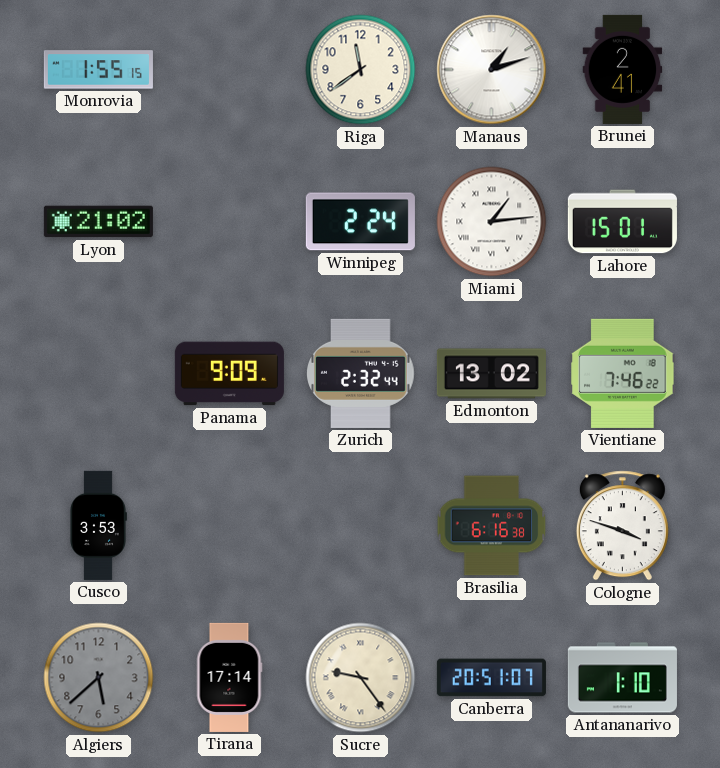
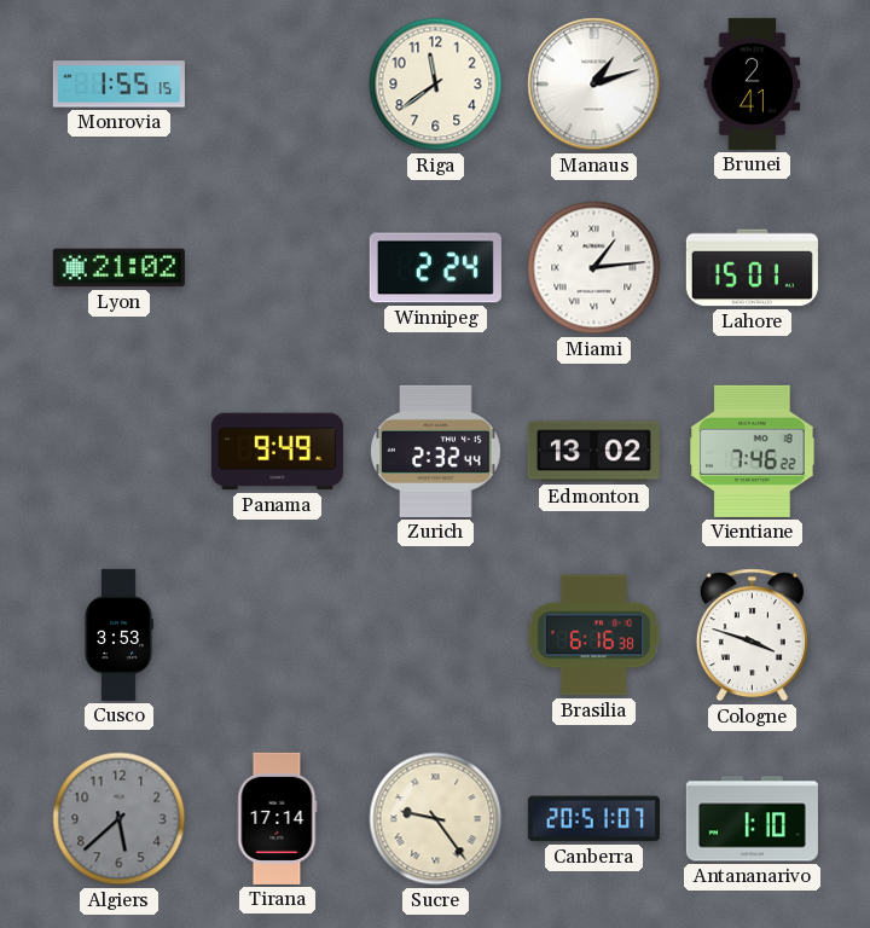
Panama: 9:09 -> 9:49
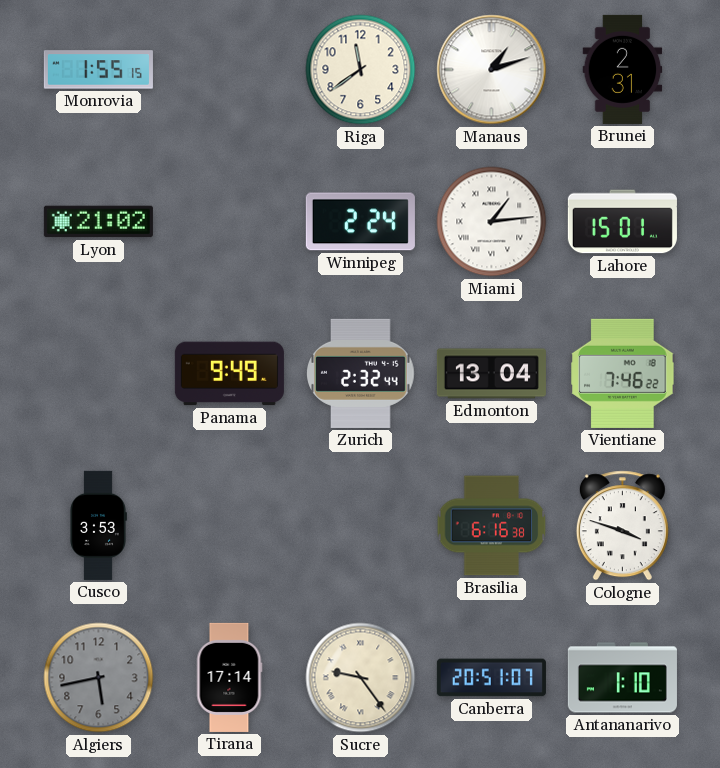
Brunei: 2:41 -> 2:31
Edmonton: 13:02 -> 13:04
Algiers: 5:38 -> 5:43
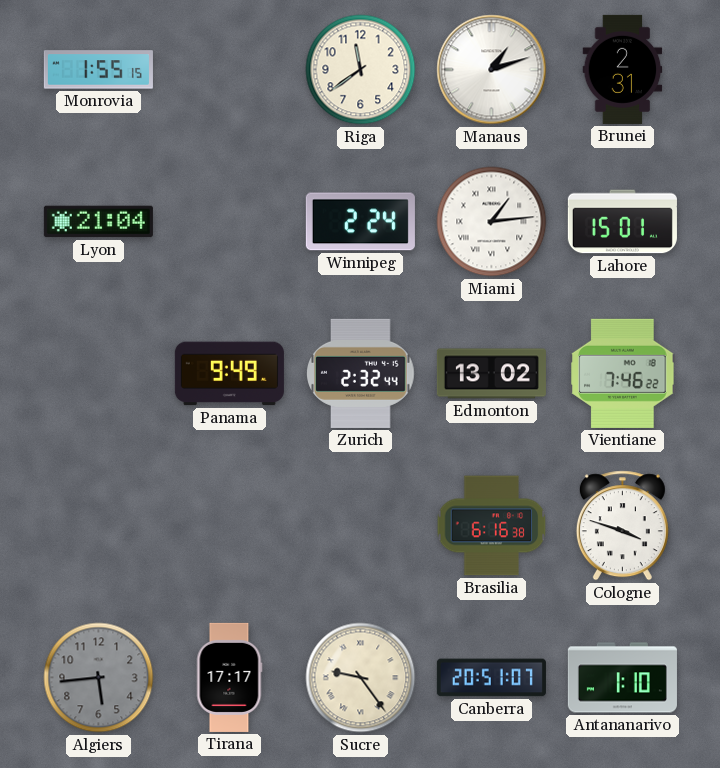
Lyon: 21:02 -> 21:04
Edmonton: 13:04 -> 13:02
Cusco: 3:53 -> none
Algiers: 5:43 -> 5:44
Tirana: 17:14 -> 17:17
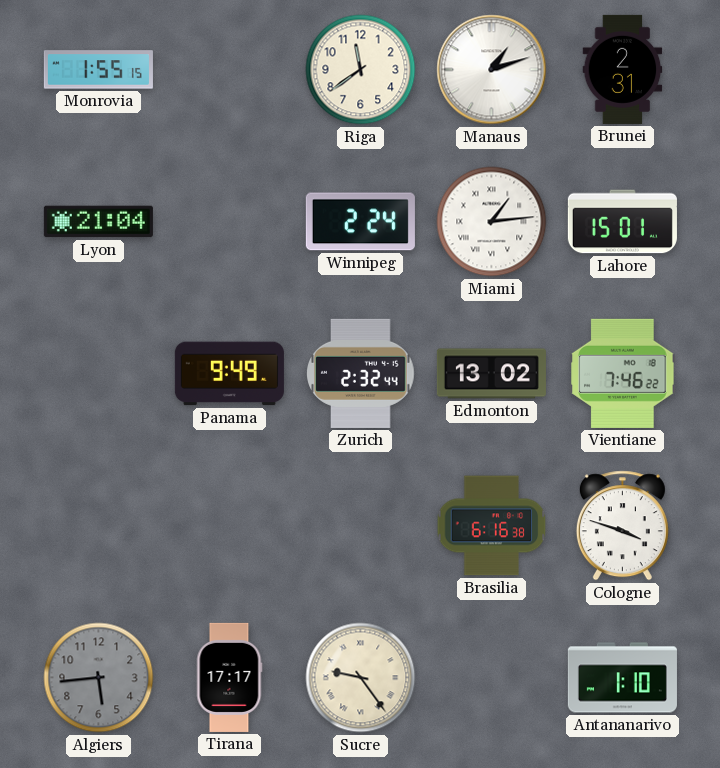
Canberra: 20:51 -> none
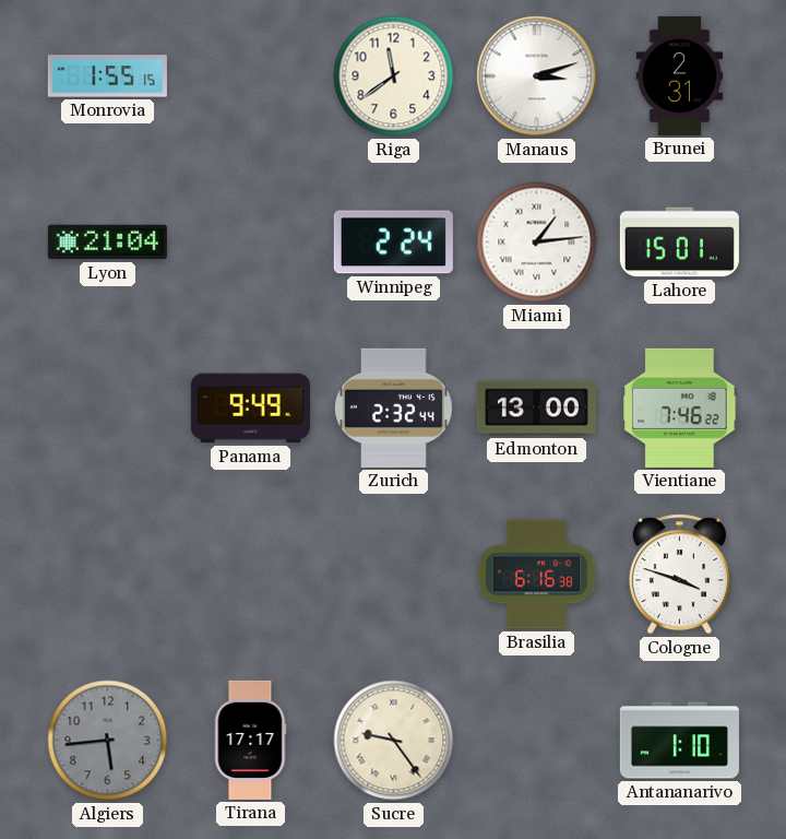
Manaus: 1:12 -> 3:12
Edmonton: 13:02 -> 13:00
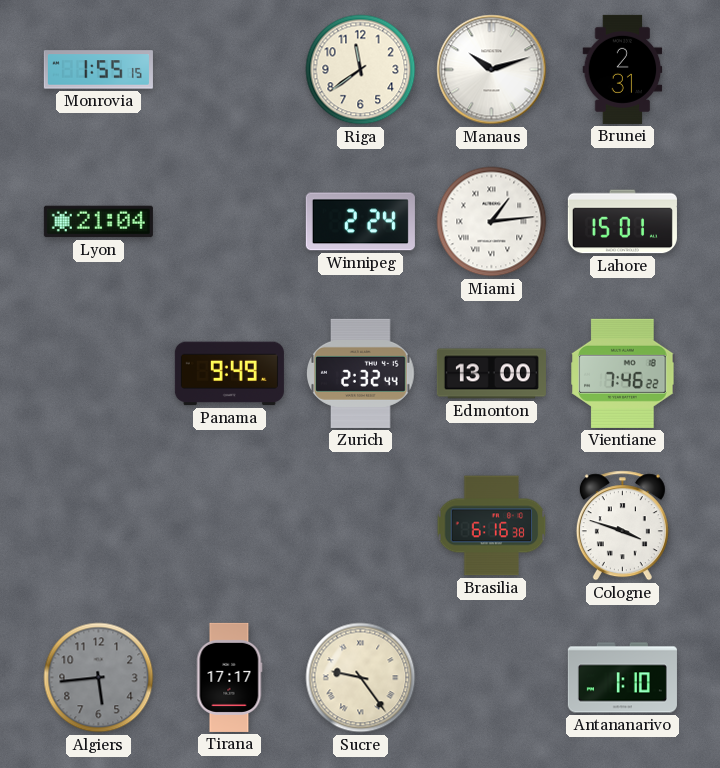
Manaus: 3:12 -> 10:12
